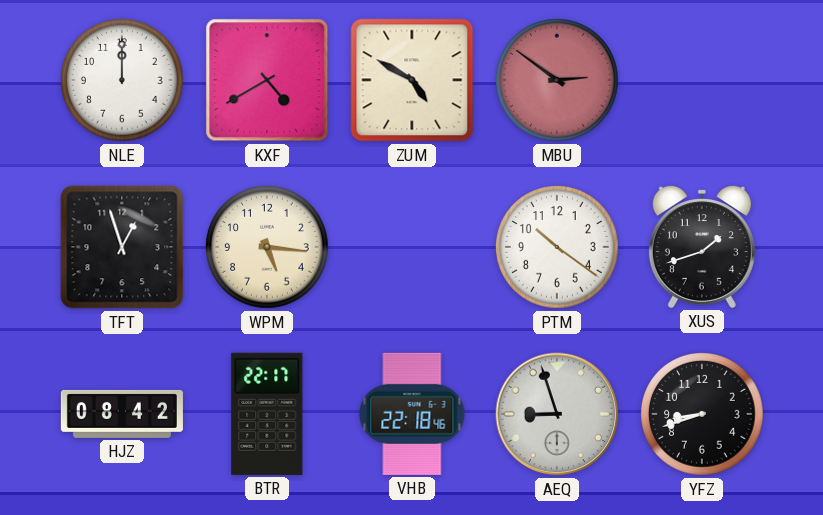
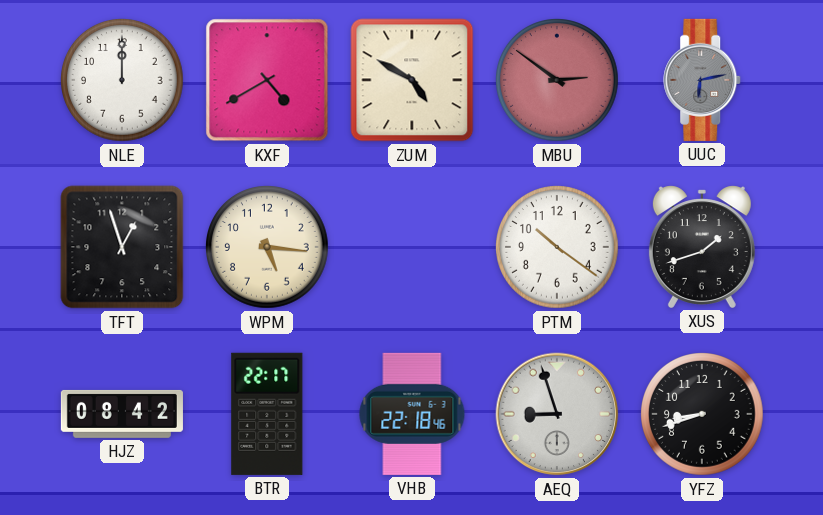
UUC: none -> 6:13
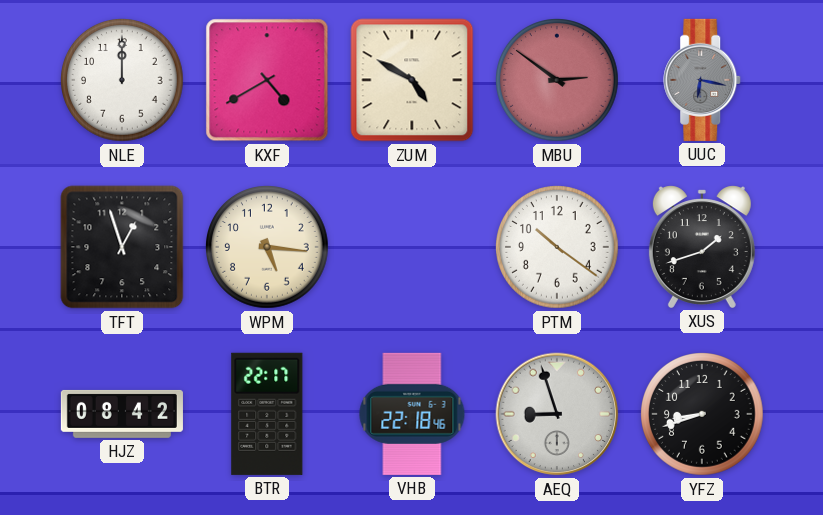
UUC: 6:13 -> 6:17
